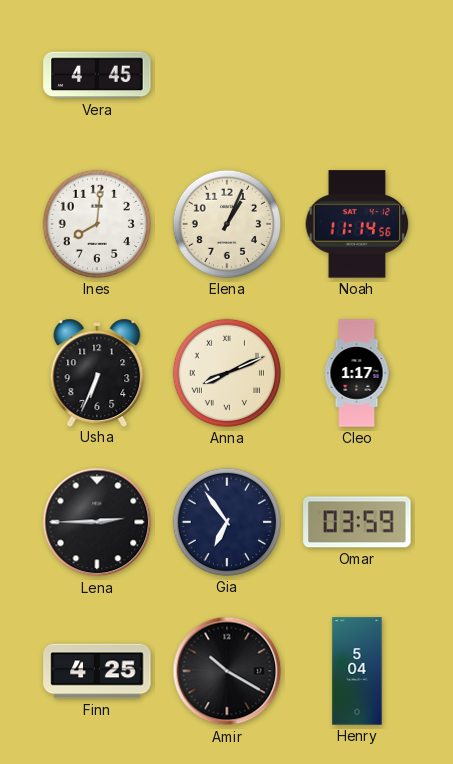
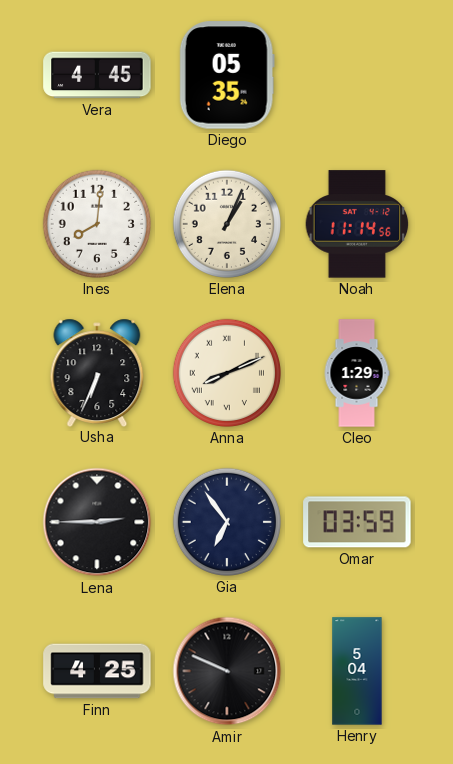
Diego: none -> 05:35
Cleo: 1:17 -> 1:29
Amir: 10:20 -> 9:49
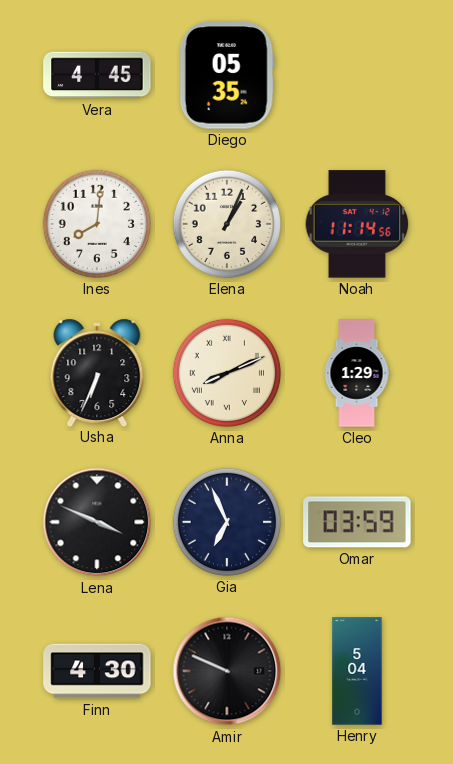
Lena: 2:45 -> 3:49
Gia: 6:54 -> 6:56
Finn: 4:25 -> 4:30
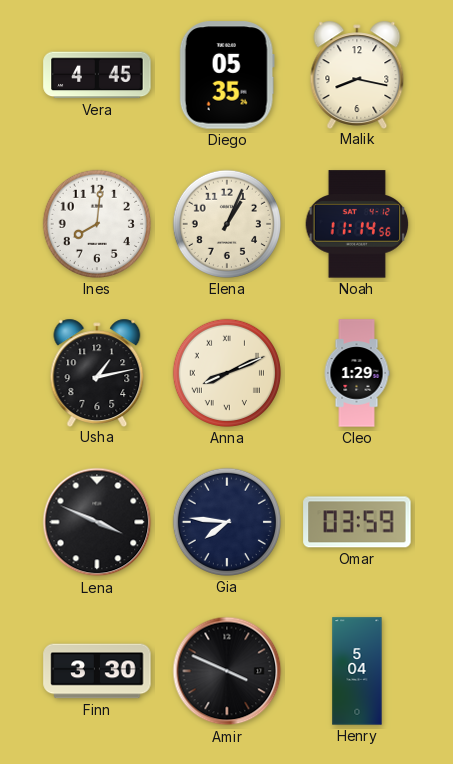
Malik: none -> 8:17
Usha: 6:34 -> 1:13
Gia: 6:56 -> 7:46
Finn: 4:30 -> 3:30
Amir: 9:49 -> 3:49
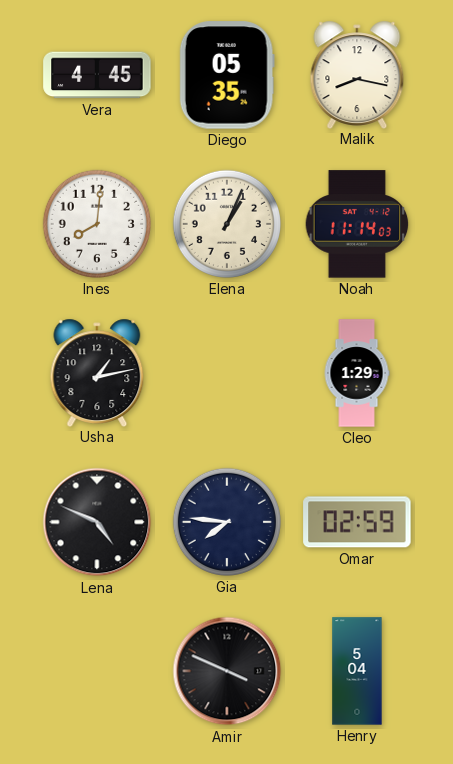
Noah: 11:14:56 -> 11:14:03
Anna: 8:11 -> none
Lena: 3:49 -> 4:49
Omar: 03:59 -> 02:59
Finn: 3:30 -> none
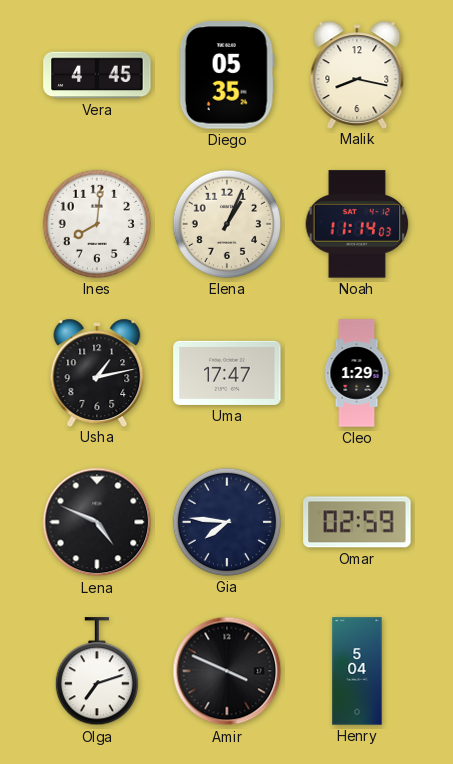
Uma: none -> 17:47
Olga: none -> 7:12
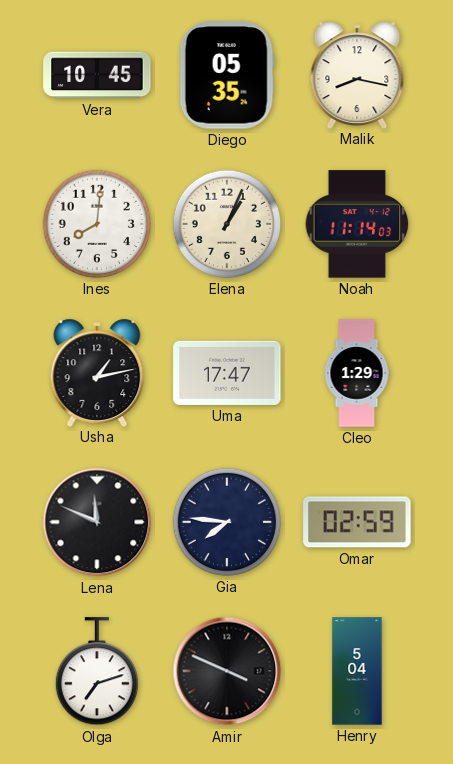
Vera: 4:45 -> 10:45
Lena: 4:49 -> 11:49
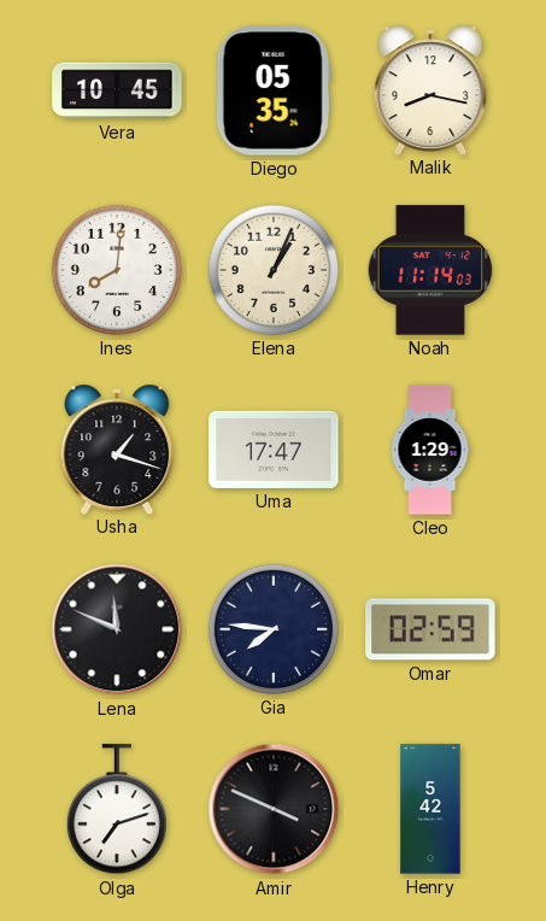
Usha: 1:13 -> 1:18
Henry: 5:04 -> 5:42
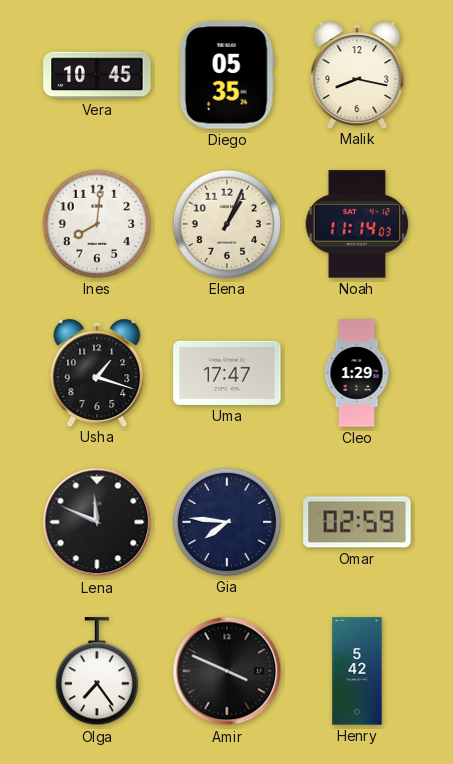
Olga: 7:12 -> 7:24
